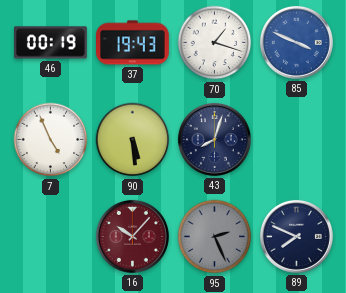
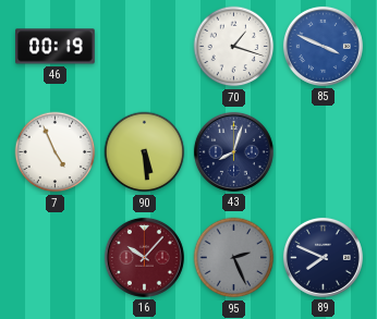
37: 19:43 -> none
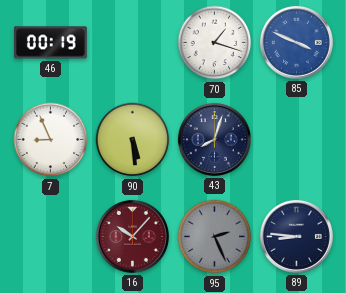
7: 4:56 -> 8:56
89: 7:49 -> 8:46
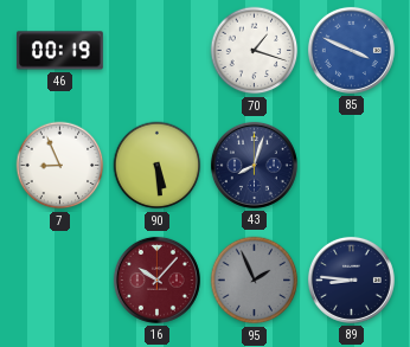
95: 2:26 -> 1:56
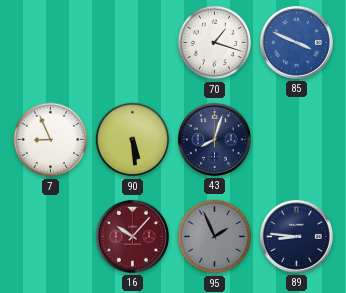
46: 00:19 -> none
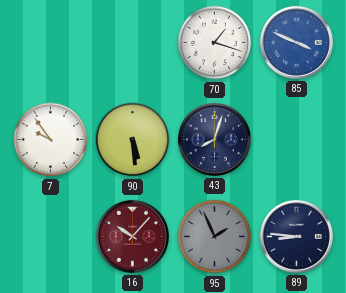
7: 8:56 -> 9:54
